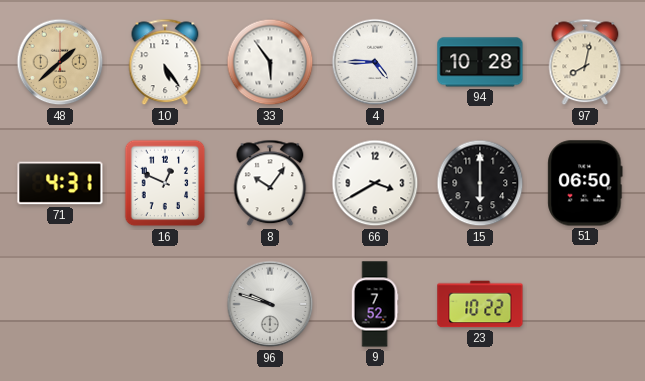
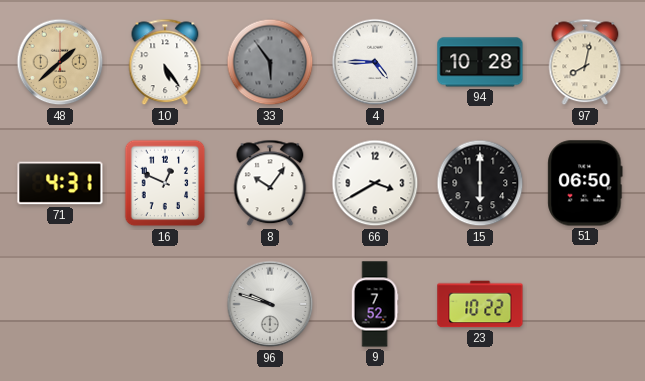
33 dial: white -> grey
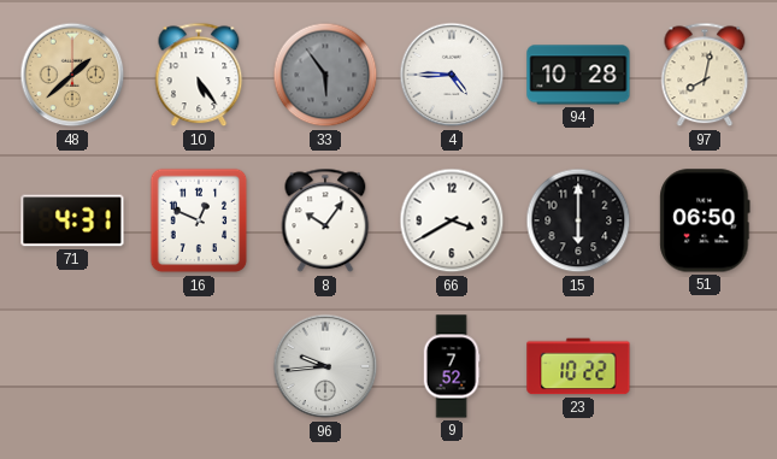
96: 9:48 -> 9:44
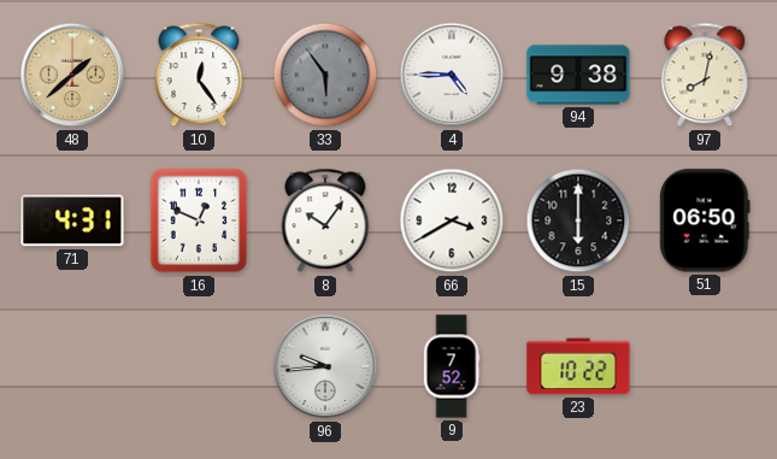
10: 5:24 -> 12:24
94: 10:28 -> 9:38
